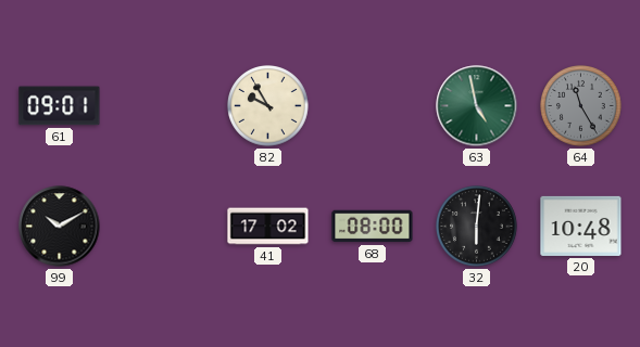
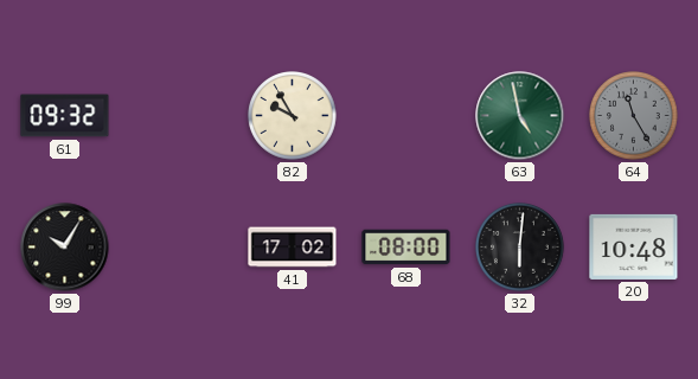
61: 09:01 -> 09:32
99: 10:10 -> 10:05
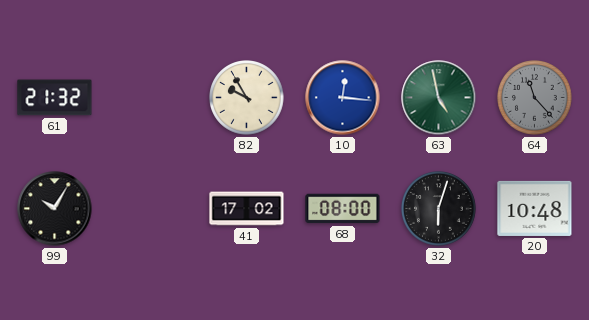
61: 09:32 -> 21:32
10: none -> 12:16
64: 11:25 -> 11:23
32: 6:01 -> 6:03
